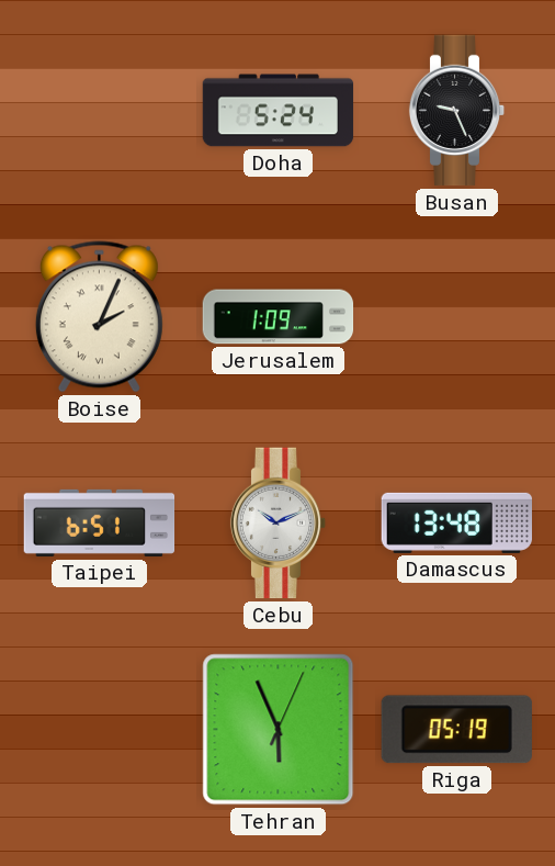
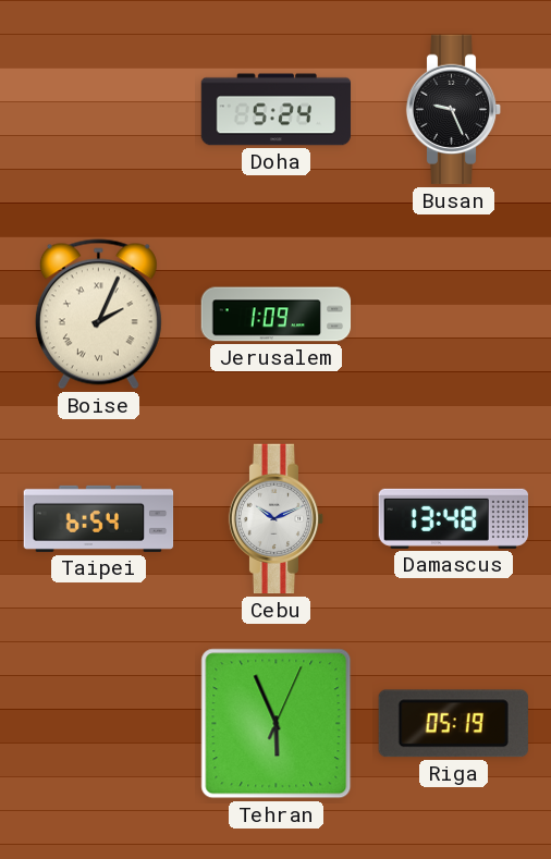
Taipei: 6:51 -> 6:54
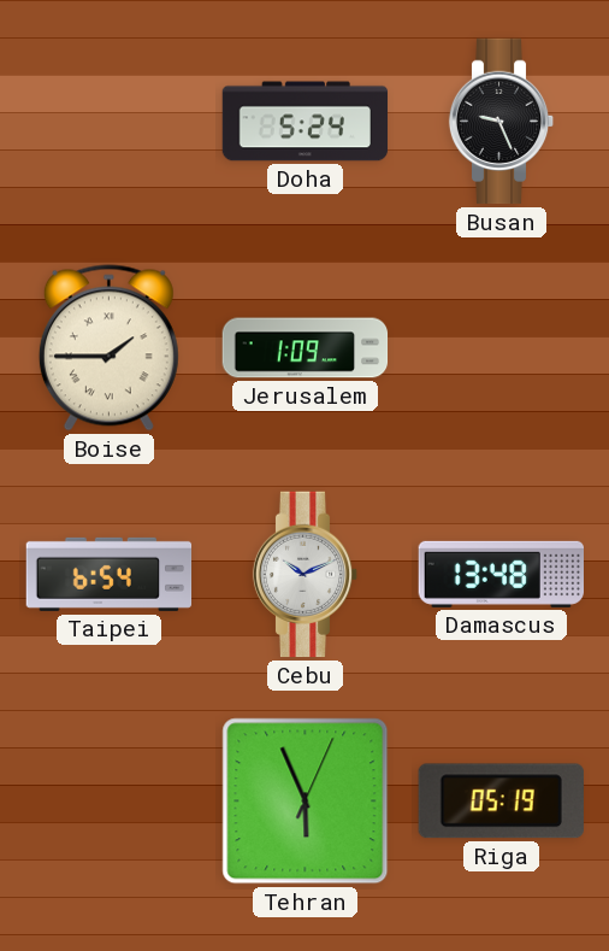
Boise: 2:04 -> 1:45
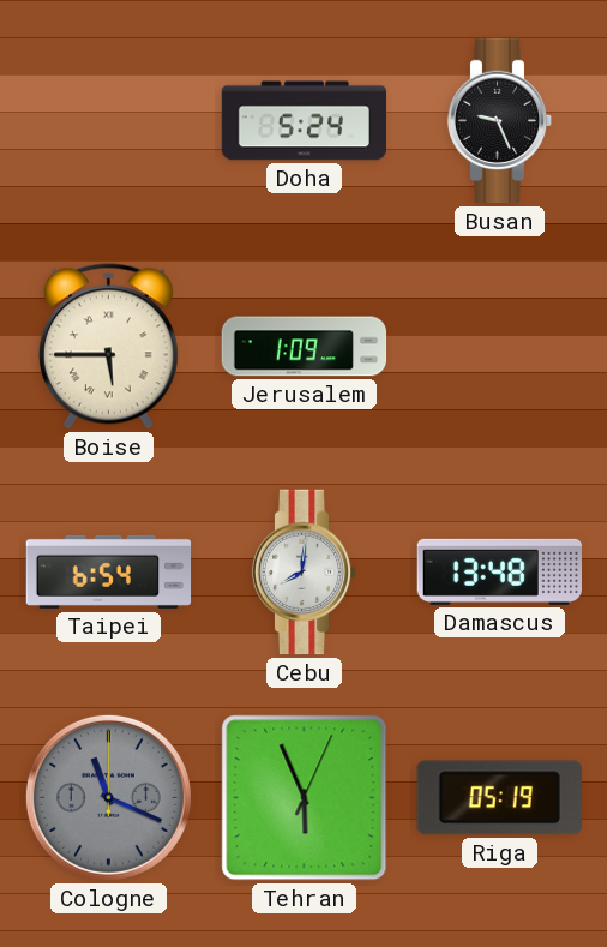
Boise: 1:45 -> 5:45
Cebu: 10:11 -> 8:01
Cologne: none -> 11:19
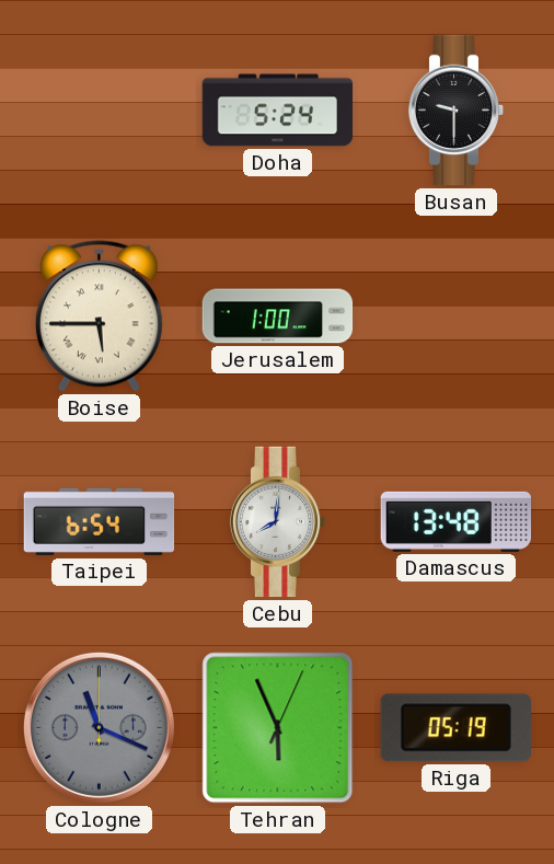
Busan: 9:26 -> 9:30
Jerusalem: 1:09 -> 1:00
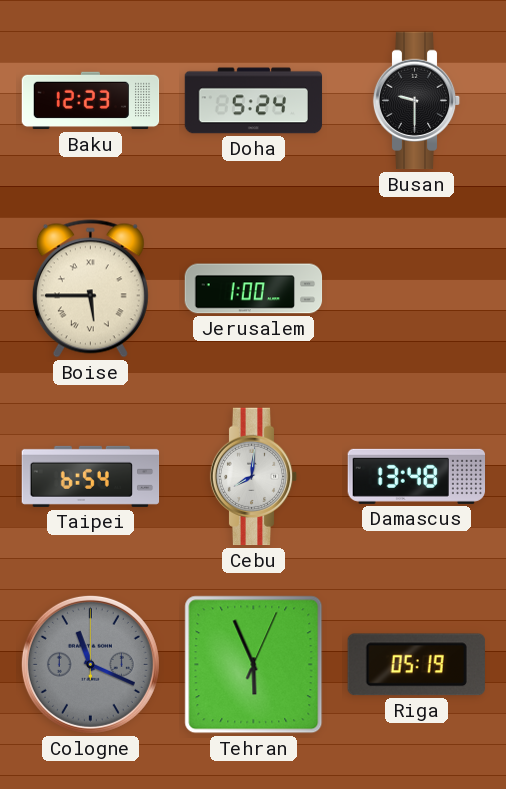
Baku: none -> 12:23
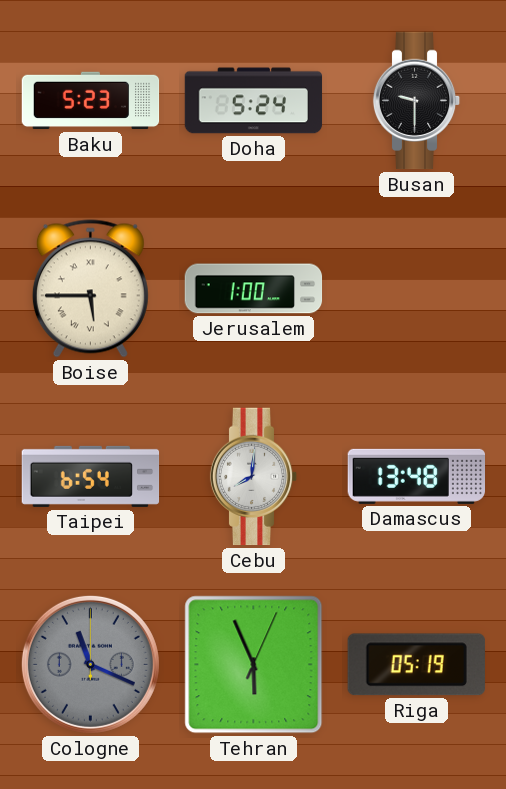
Baku: 12:23 -> 5:23
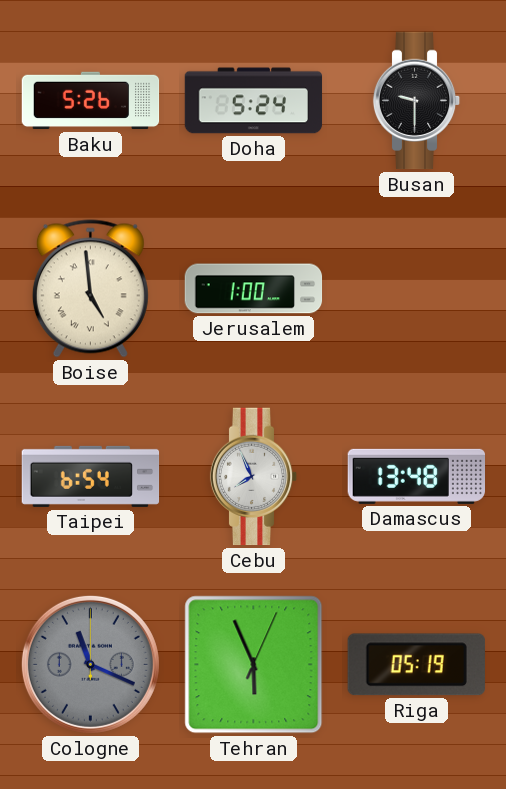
Baku: 5:23 -> 5:26
Boise: 5:45 -> 4:59
Cebu: 8:01 -> 7:56
